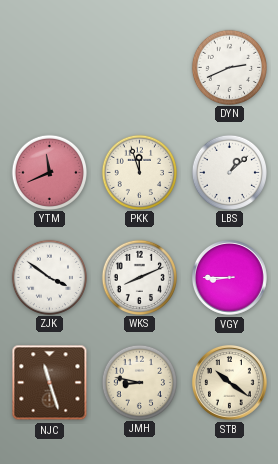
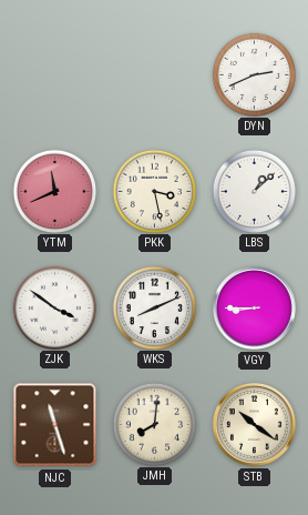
PKK: 11:57 -> 3:28
JMH: 8:47 -> 8:01
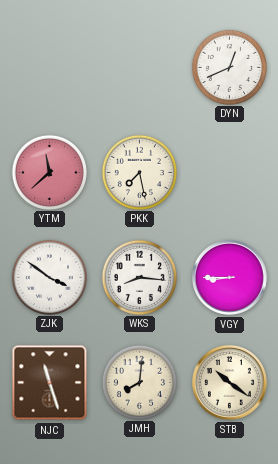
DYN: 2:41 -> 12:41
YTM: 11:41 -> 11:38
PKK: 3:28 -> 7:28
LBS: 1:08 -> none
WKS: 8:11 -> 8:16
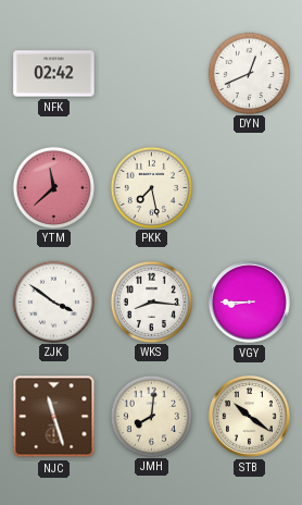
NFK: none -> 02:42
